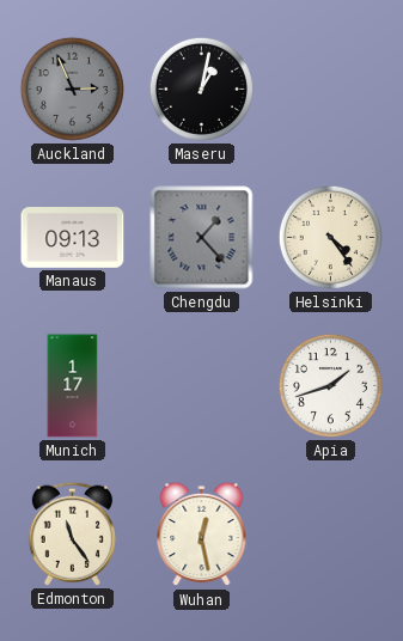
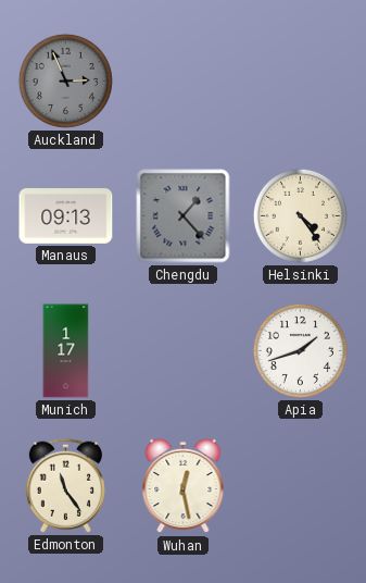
Maseru: 1:02 -> none
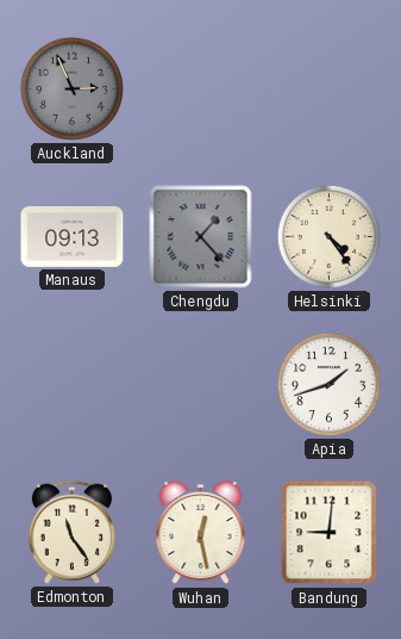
Munich: 1:17 -> none
Bandung: none -> 9:01
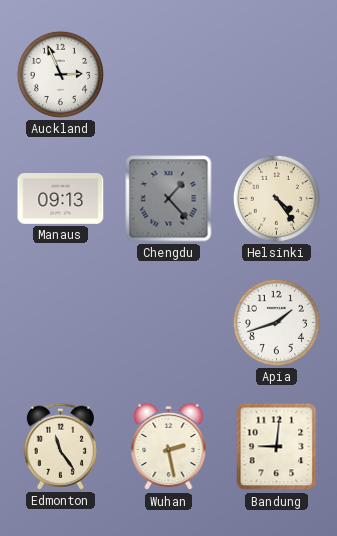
Auckland dial: grey -> white
Wuhan: 12:28 -> 2:28
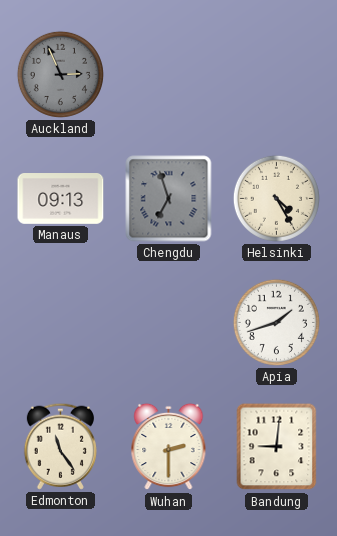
Auckland dial: white -> grey
Chengdu: 1:23 -> 6:57
Helsinki: 4:24 -> 4:25
Wuhan: 2:28 -> 2:30
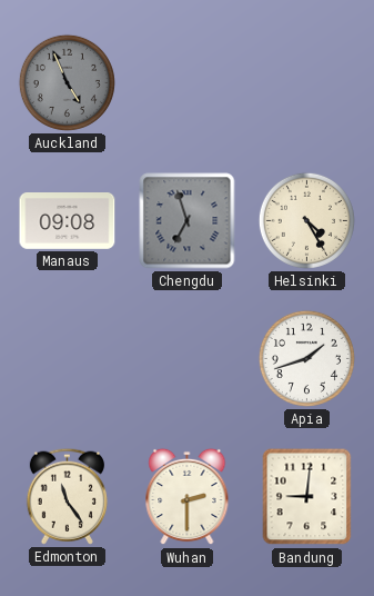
Auckland: 2:56 -> 4:56
Manaus: 09:13 -> 09:08
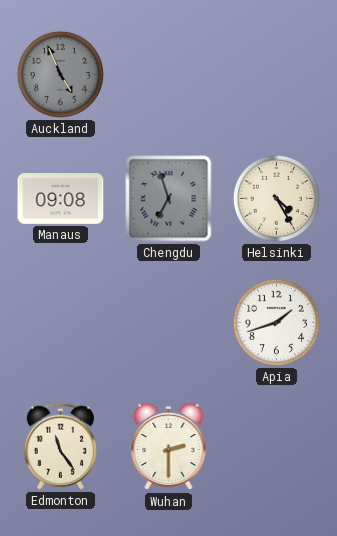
Bandung: 9:01 -> none
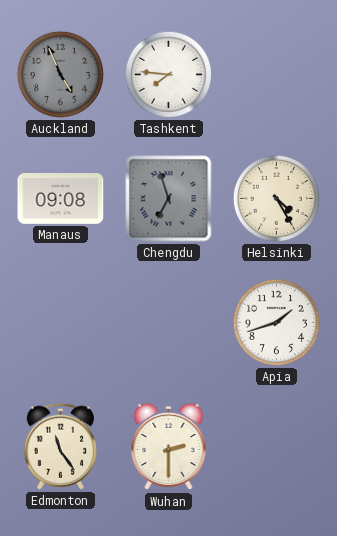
Tashkent: none -> 7:46
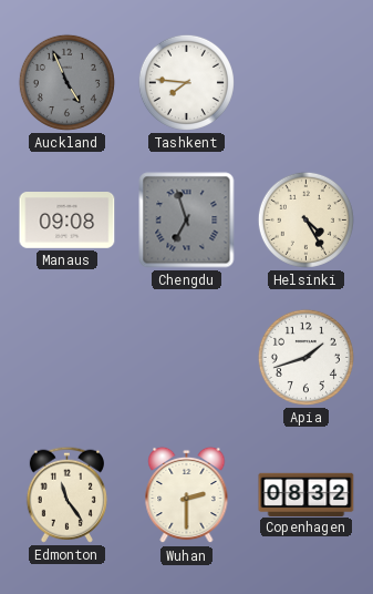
Copenhagen: none -> 08:32
